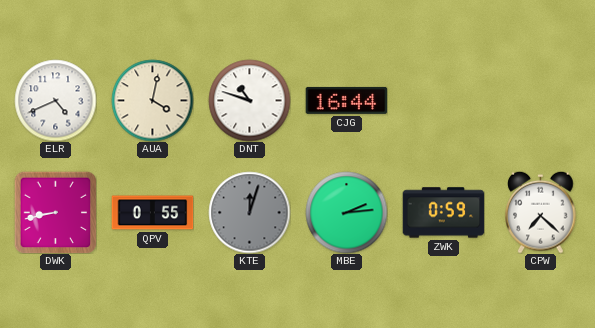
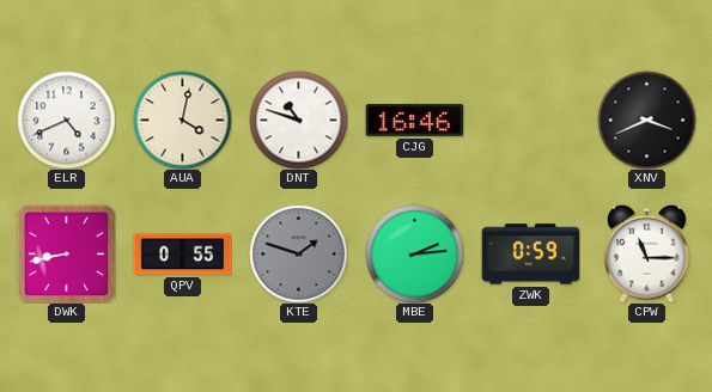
CJG: 16:44 -> 16:46
XNV: none -> 3:41
KTE: 12:03 -> 1:48
CPW: 7:22 -> 11:15
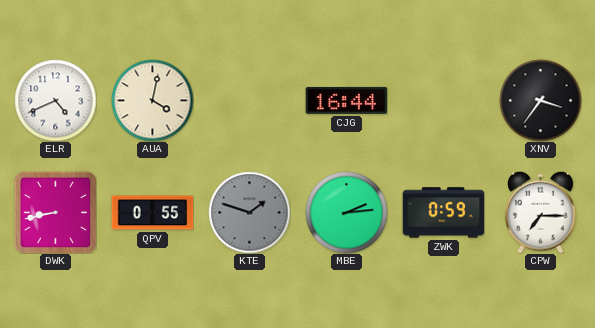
DNT: 10:48 -> none
CJG: 16:46 -> 16:44
XNV: 3:41 -> 3:36
CPW: 11:15 -> 7:15
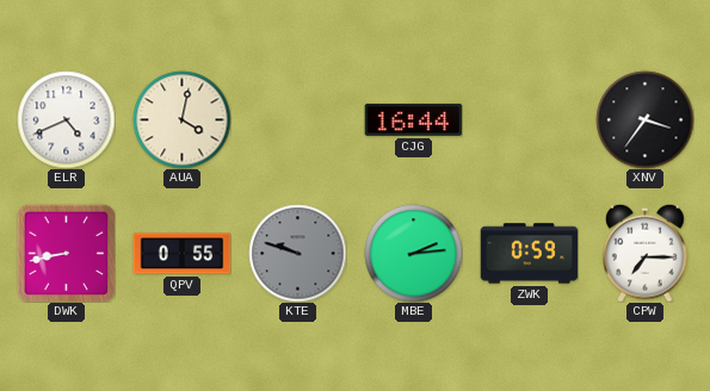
KTE: 1:48 -> 9:48
